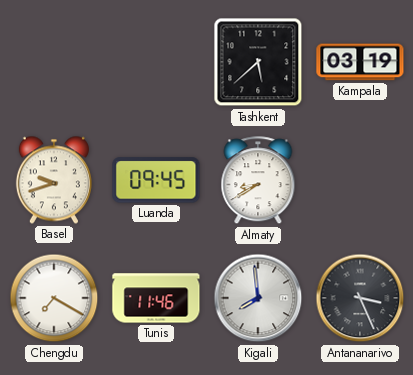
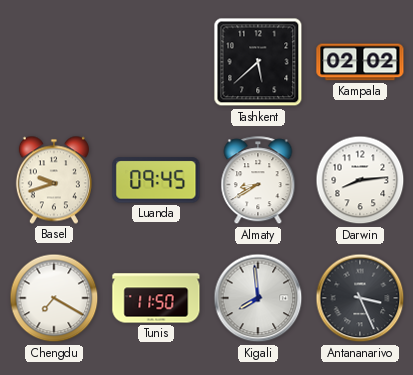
Kampala: 03:19 -> 02:02
Darwin: none -> 8:14
Tunis: 11:46 -> 11:50
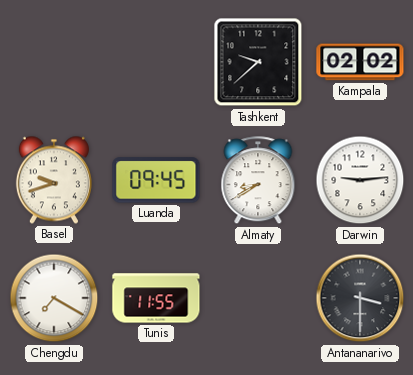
Tashkent: 5:38 -> 9:38
Darwin: 8:14 -> 9:14
Tunis: 11:50 -> 11:55
Kigali: 7:59 -> none
Antananarivo: 3:26 -> 3:30
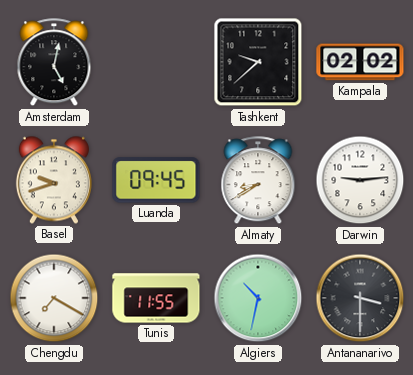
Amsterdam: none -> 5:02
Algiers: none -> 10:32
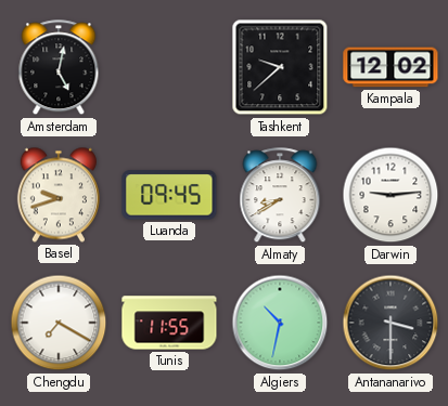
Kampala: 02:02 -> 12:02
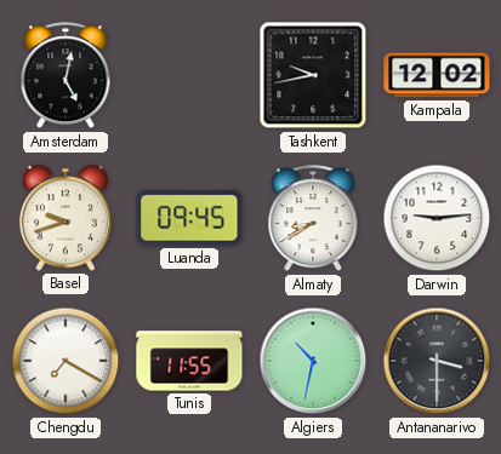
Tashkent: 9:38 -> 9:43
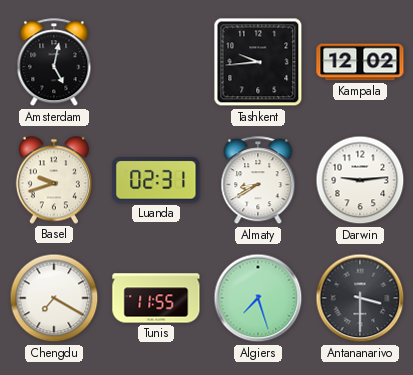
Tashkent: 9:43 -> 9:44
Luanda: 09:45 -> 02:31
Algiers: 10:32 -> 7:27
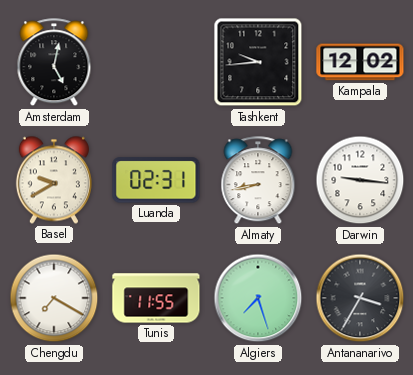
Basel: 9:42 -> 9:40
Almaty: 8:40 -> 8:43
Darwin: 9:14 -> 9:16
Antananarivo: 3:30 -> 3:35
